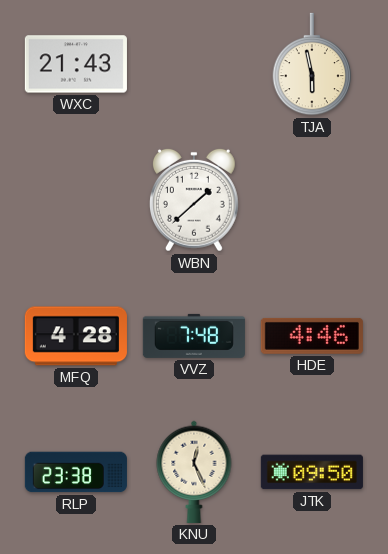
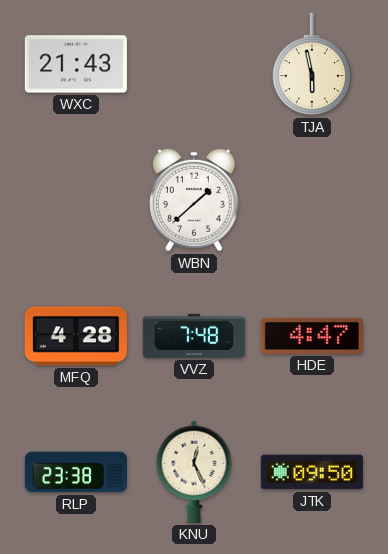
HDE: 4:46 -> 4:47
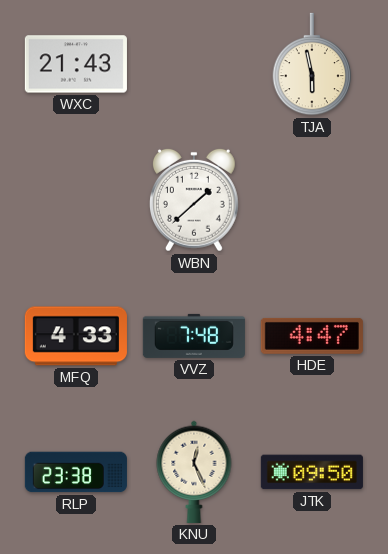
MFQ: 4:28 -> 4:33
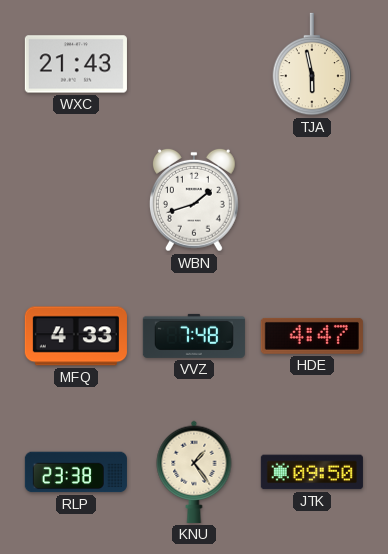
WBN: 1:38 -> 1:42
KNU: 12:26 -> 1:24
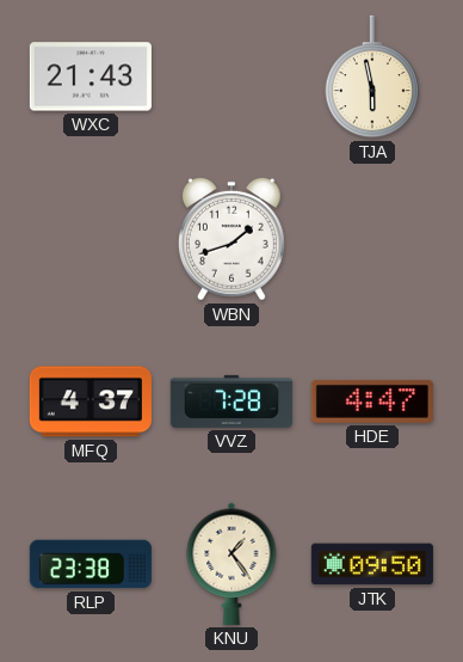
MFQ: 4:33 -> 4:37
VVZ: 7:48 -> 7:28
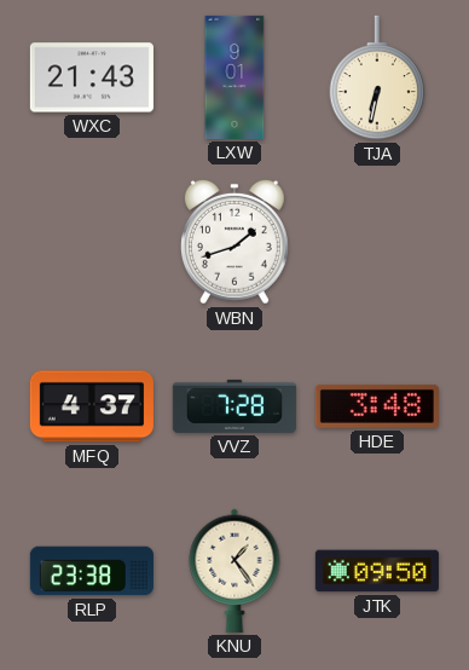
LXW: none -> 9:01
TJA: 5:58 -> 6:32
HDE: 4:47 -> 3:48
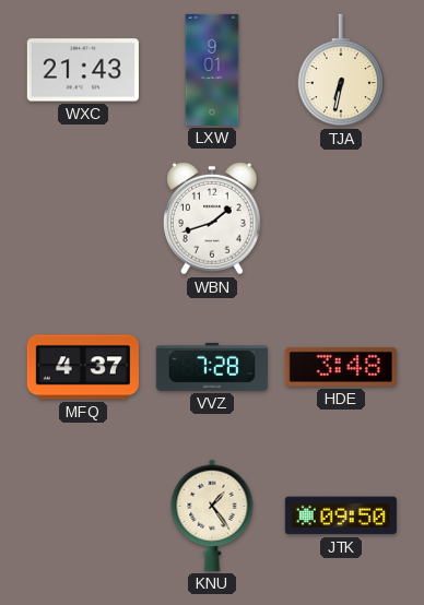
RLP: 23:38 -> none
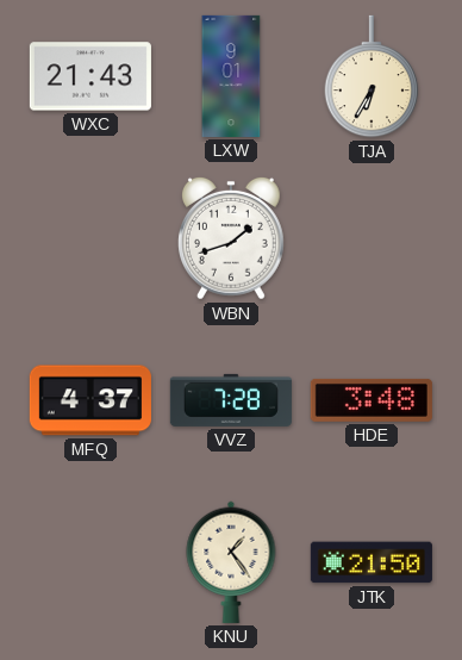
TJA: 6:32 -> 6:35
JTK: 09:50 -> 21:50
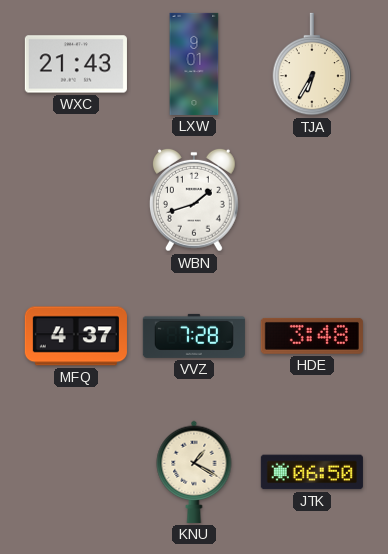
KNU: 1:24 -> 1:20
JTK: 21:50 -> 06:50
